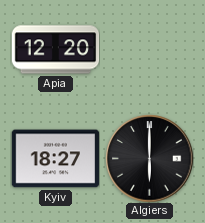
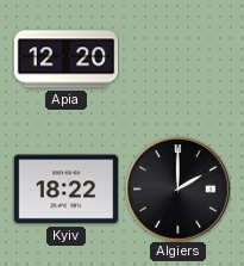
Kyiv: 18:27 -> 18:22
Algiers: 6:00 -> 2:00
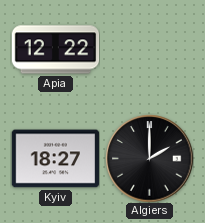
Apia: 12:20 -> 12:22
Kyiv: 18:22 -> 18:27
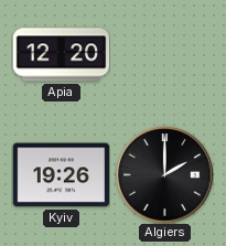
Apia: 12:22 -> 12:20
Kyiv: 18:27 -> 19:26
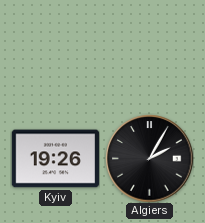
Apia: 12:20 -> none
Algiers: 2:00 -> 2:05
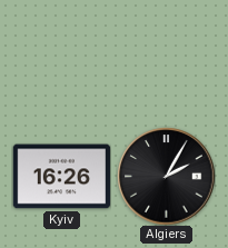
Kyiv: 19:26 -> 16:26
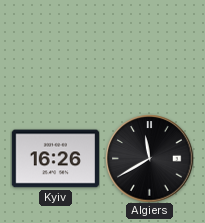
Algiers: 2:05 -> 11:40
